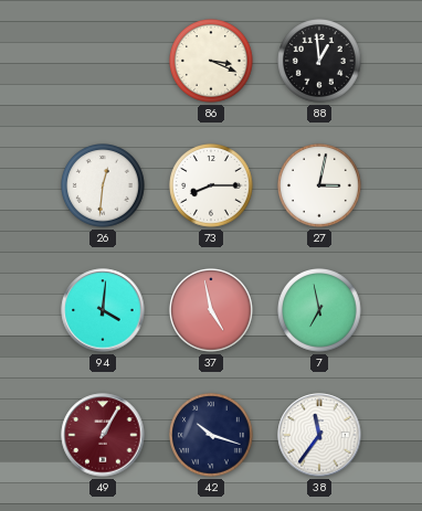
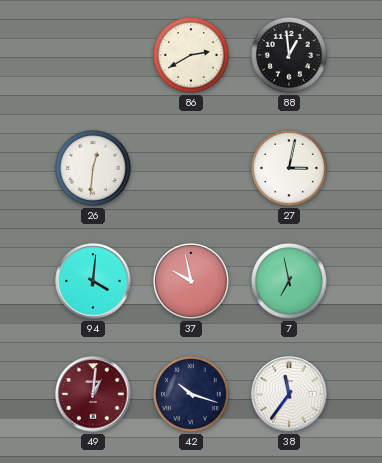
86: 3:19 -> 2:40
73: 8:15 -> none
37: 4:58 -> 9:58
49: 1:05 -> 1:01
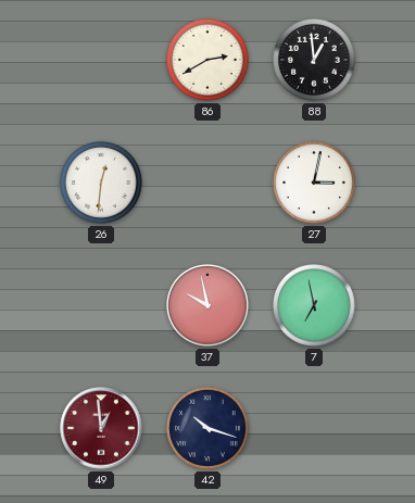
94: 4:01 -> none
49: 1:01 -> 12:59
38: 11:36 -> none
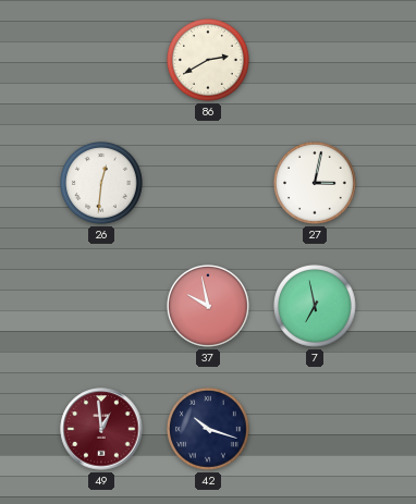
88: 12:59 -> none
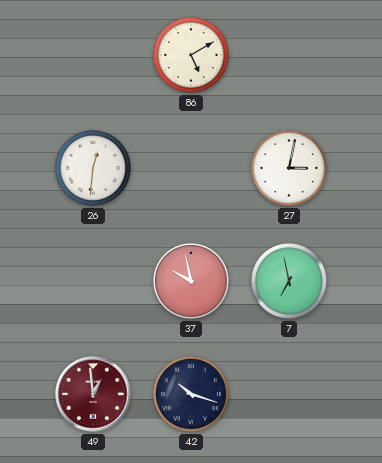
86: 2:40 -> 5:10
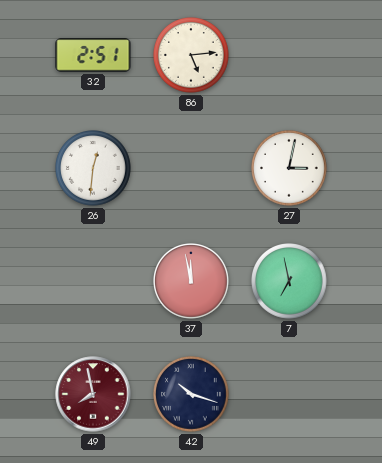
32: none -> 2:51
86: 5:10 -> 5:14
37: 9:58 -> 11:58
49: 12:59 -> 7:58
